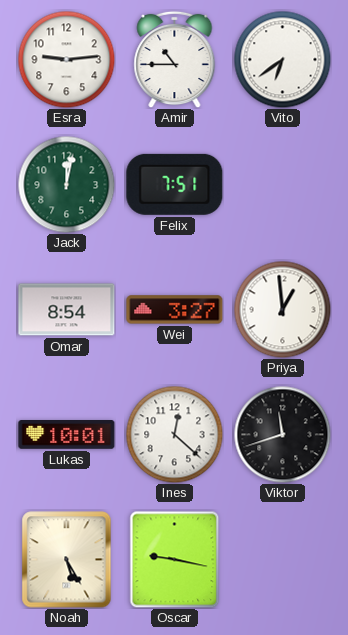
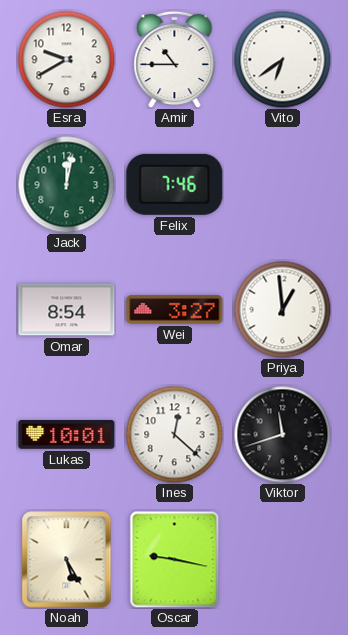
Esra: 9:14 -> 9:40
Felix: 7:51 -> 7:46
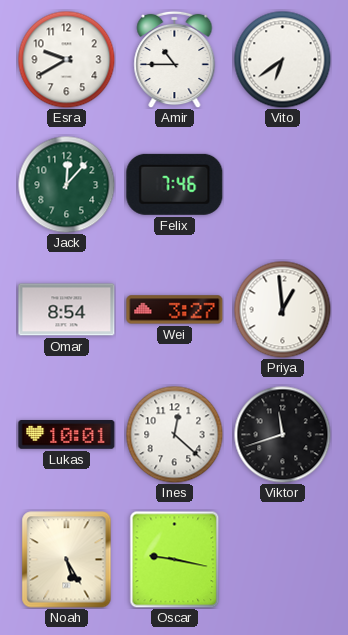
Jack: 12:02 -> 12:07
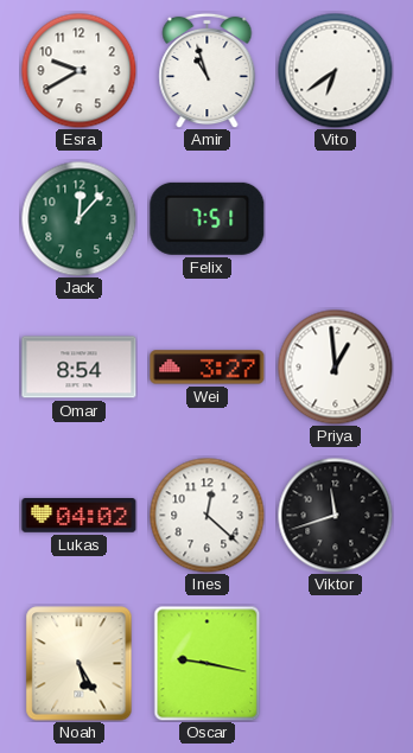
Amir: 10:45 -> 10:57
Felix: 7:46 -> 7:51
Lukas: 10:01 -> 04:02
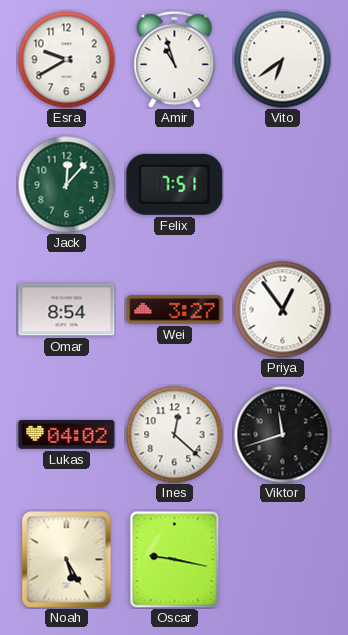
Priya: 12:59 -> 12:54
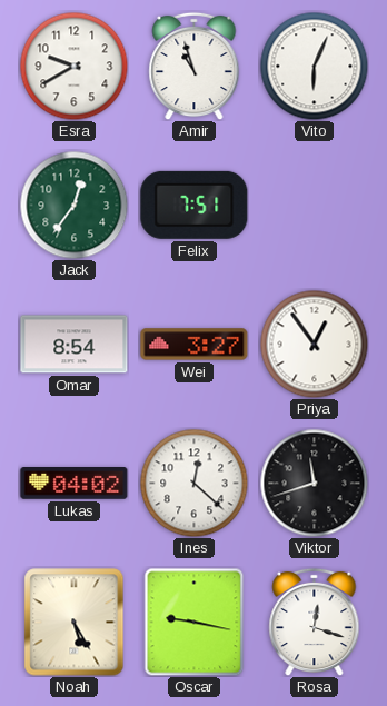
Vito: 6:39 -> 6:04
Jack: 12:07 -> 12:36
Rosa: none -> 12:18
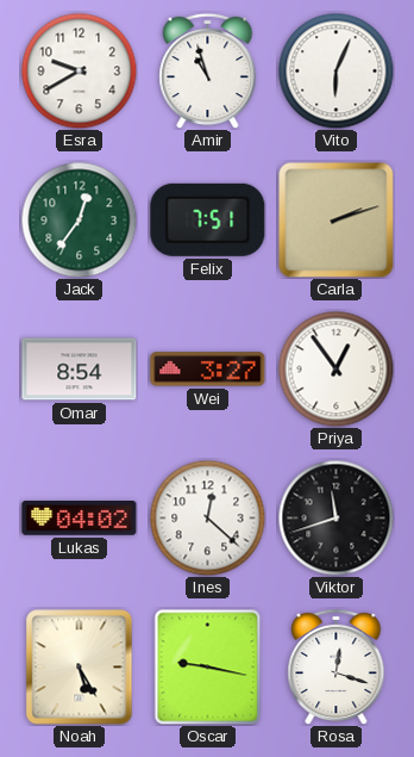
Carla: none -> 2:12
